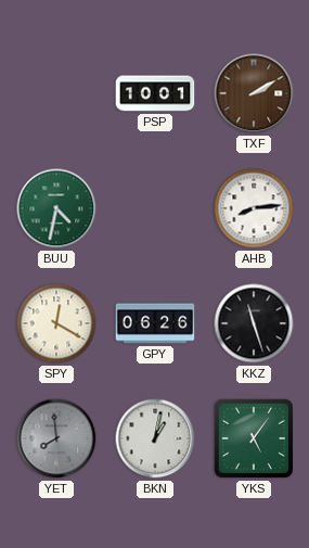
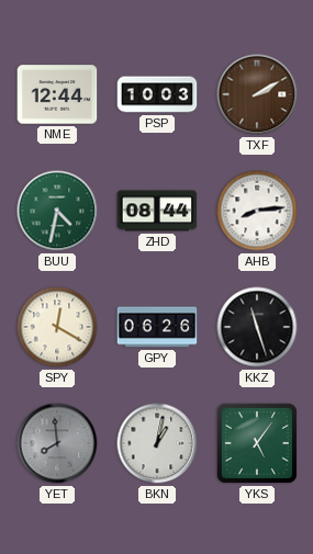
NME: none -> 12:44
PSP: 10:01 -> 10:03
ZHD: none -> 08:44
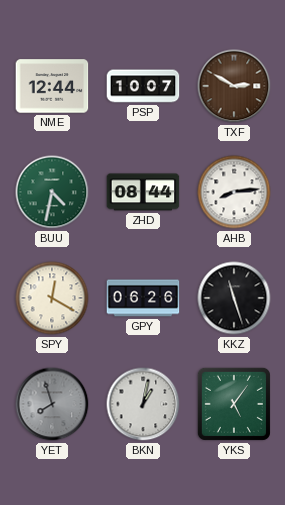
PSP: 10:03 -> 10:07
TXF: 2:10 -> 2:50
YET: 7:59 -> 7:57
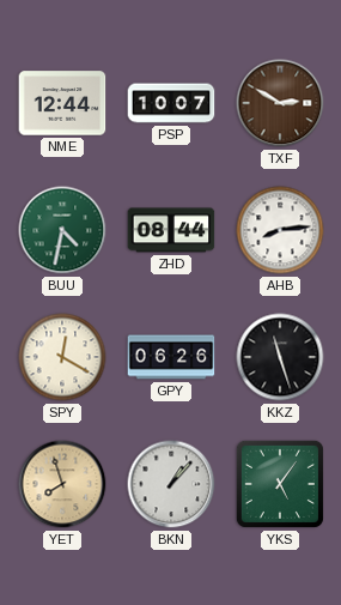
YET dial: grey -> champagne
BKN: 1:02 -> 1:07
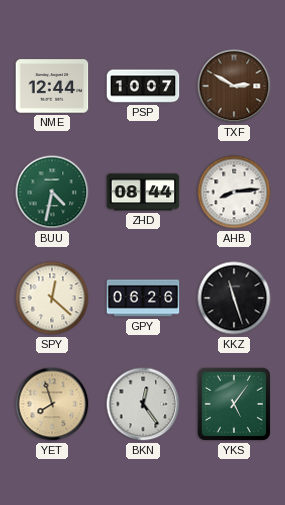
SPY: 12:20 -> 12:22
BKN: 1:07 -> 12:24
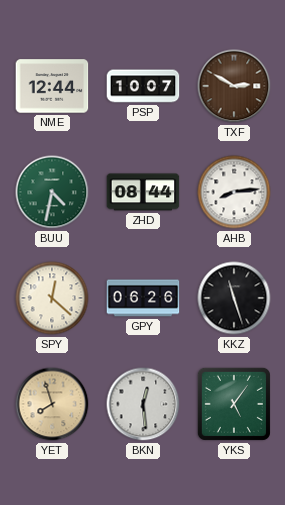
BKN: 12:24 -> 12:29
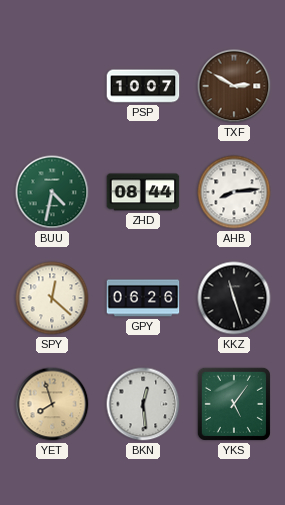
NME: 12:44 -> none
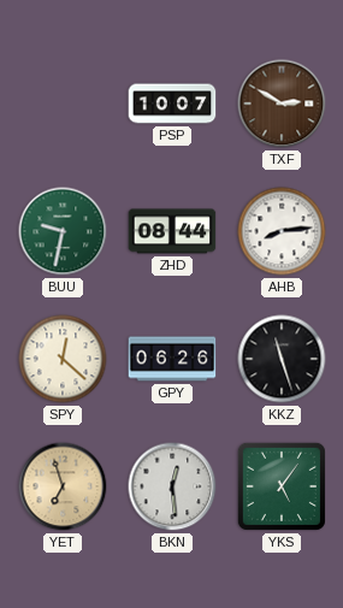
BUU: 4:32 -> 9:32
YET: 7:57 -> 6:57
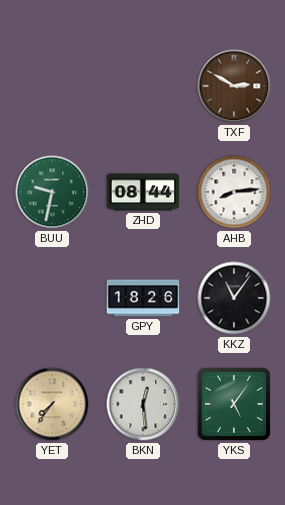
PSP: 10:07 -> none
SPY: 12:22 -> none
GPY: 06:26 -> 18:26
KKZ: 11:27 -> 11:06
YET: 6:57 -> 7:36
